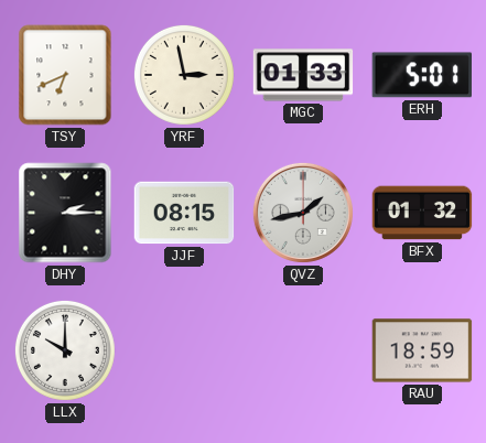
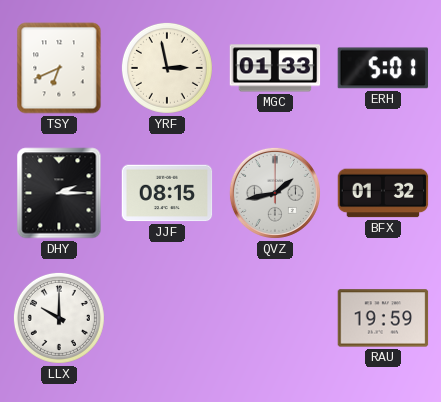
RAU: 18:59 -> 19:59
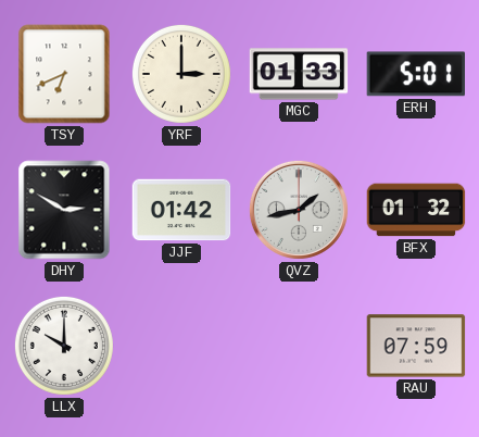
YRF: 2:58 -> 3:00
DHY: 2:15 -> 2:50
JJF: 08:15 -> 01:42
RAU: 19:59 -> 07:59
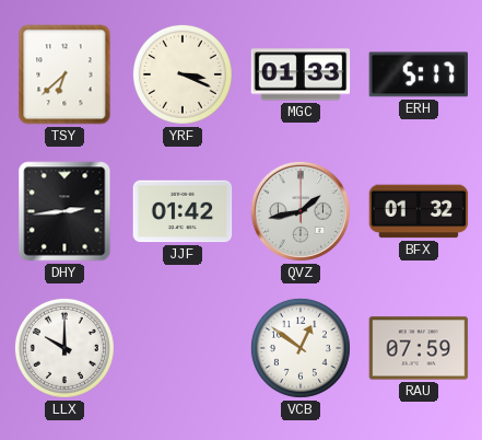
TSY: 6:41 -> 6:38
YRF: 3:00 -> 3:19
ERH: 5:01 -> 5:17
DHY: 2:50 -> 2:44
VCB: none -> 12:51
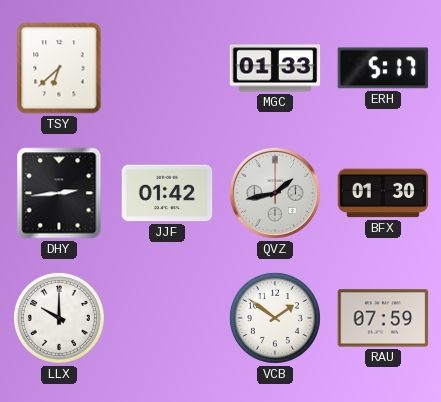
YRF: 3:19 -> none
BFX: 01:32 -> 01:30
VCB: 12:51 -> 1:51
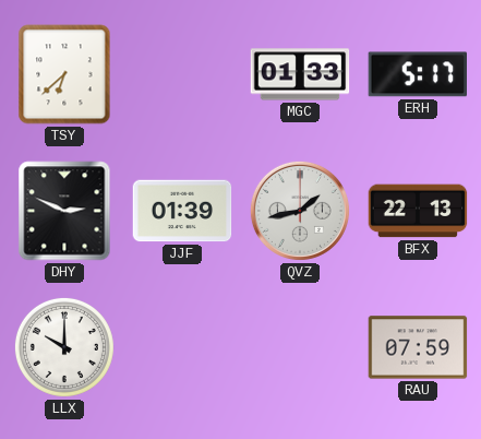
DHY: 2:44 -> 2:49
JJF: 01:42 -> 01:39
BFX: 01:30 -> 22:13
VCB: 1:51 -> none
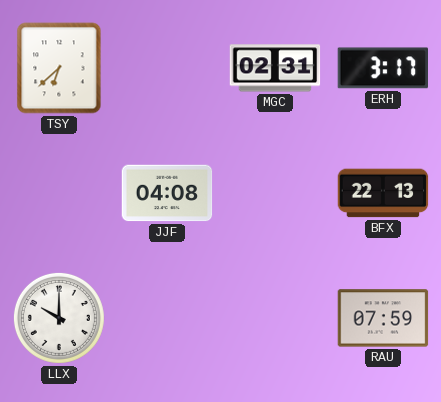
MGC: 01:33 -> 02:31
ERH: 5:17 -> 3:17
DHY: 2:49 -> none
JJF: 01:39 -> 04:08
QVZ: 1:43 -> none
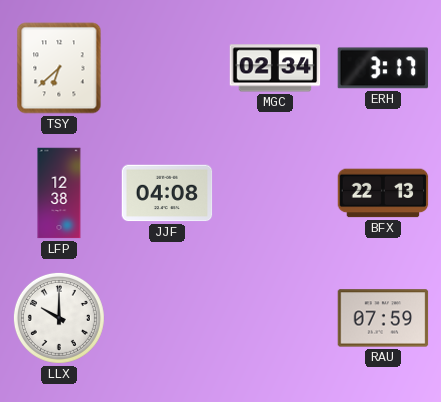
MGC: 02:31 -> 02:34
LFP: none -> 12:38
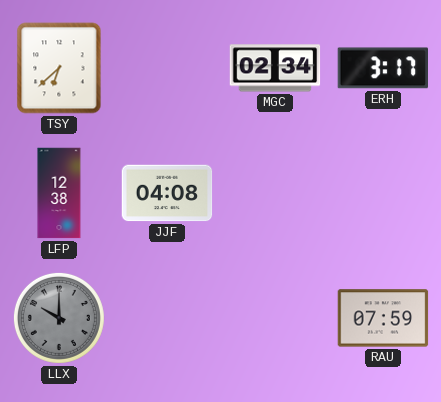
BFX: 22:13 -> none
LLX dial: white -> grey
